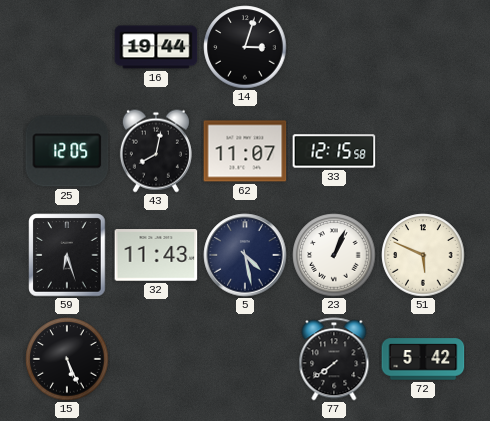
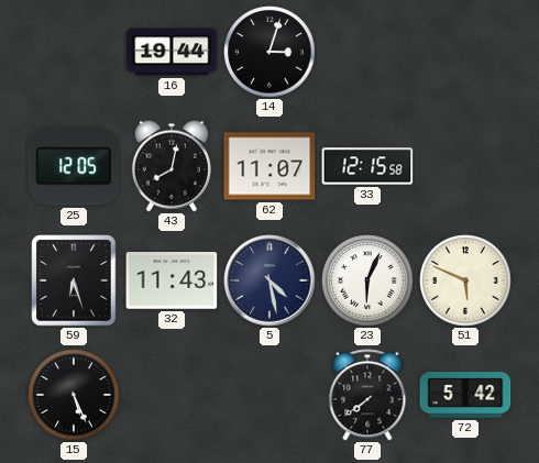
23: 1:04 -> 6:04
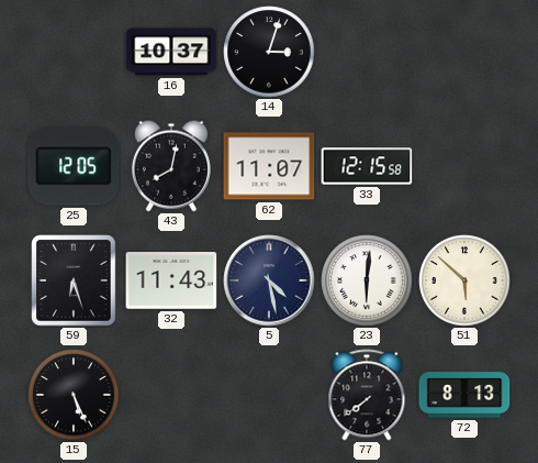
16: 19:44 -> 10:37
23: 6:04 -> 6:01
51: 5:49 -> 5:52
72: 5:42 -> 8:13
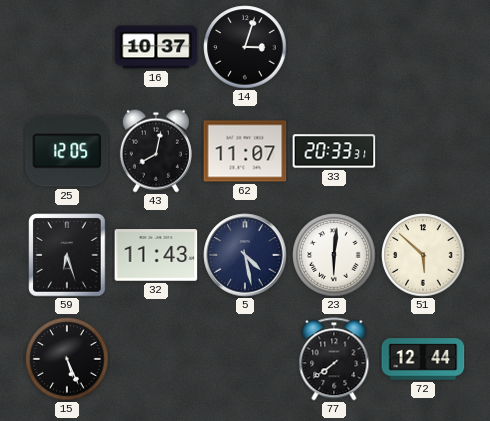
33: 12:15 -> 20:33
72: 8:13 -> 12:44
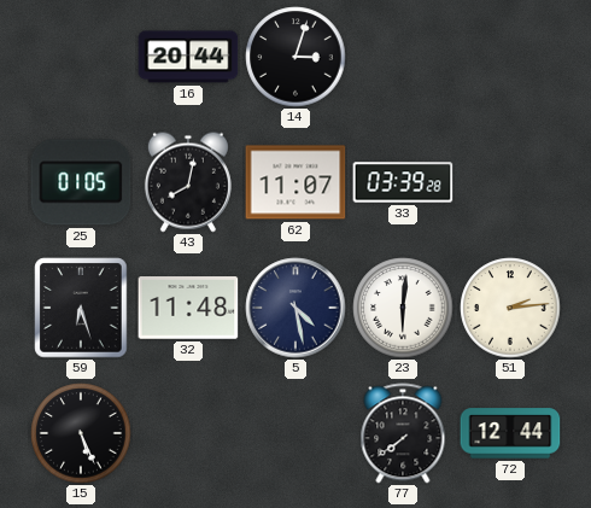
16: 10:37 -> 20:44
25: 12:05 -> 01:05
33: 20:33 -> 03:39
32: 11:43 -> 11:48
51: 5:52 -> 2:14
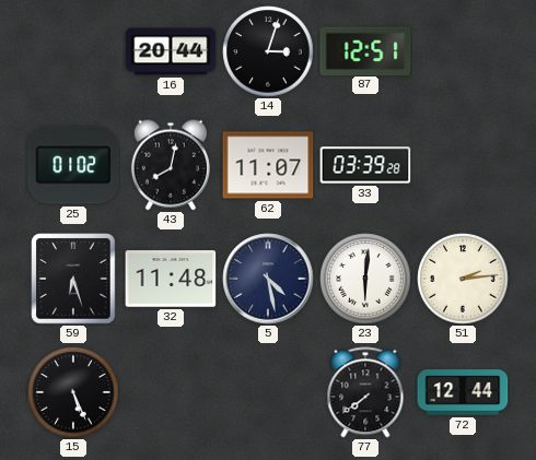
87: none -> 12:51
25: 01:05 -> 01:02
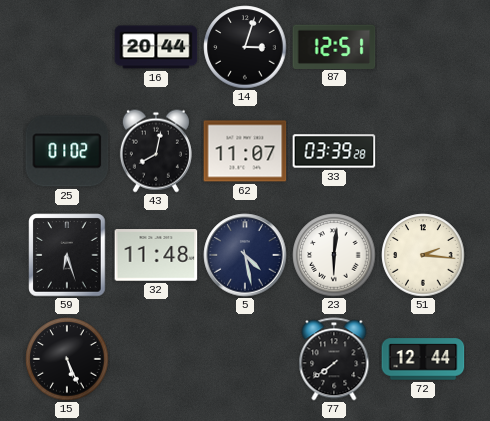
51: 2:14 -> 2:16
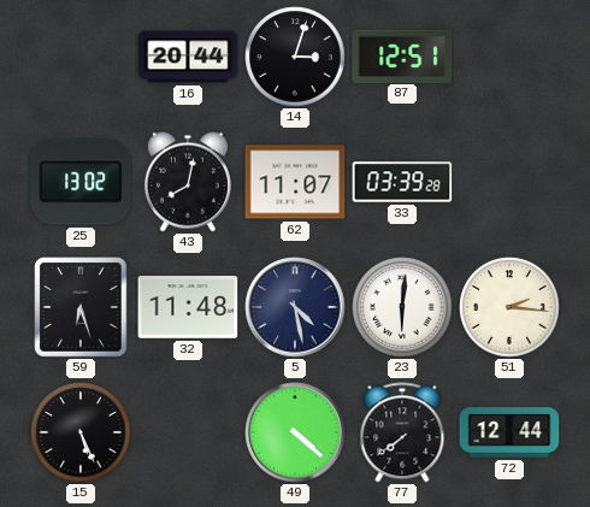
25: 01:02 -> 13:02
49: none -> 4:22
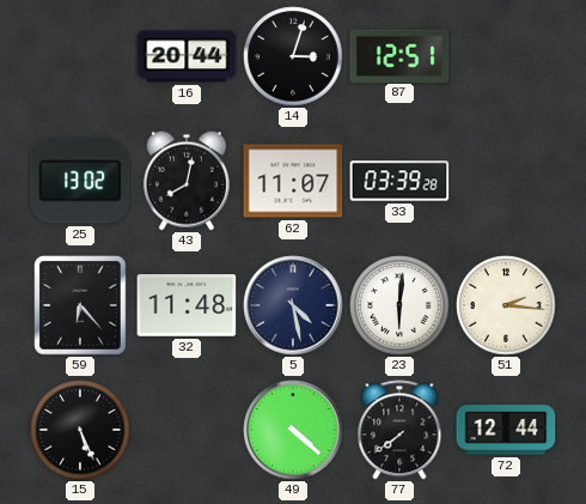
59: 6:27 -> 6:23
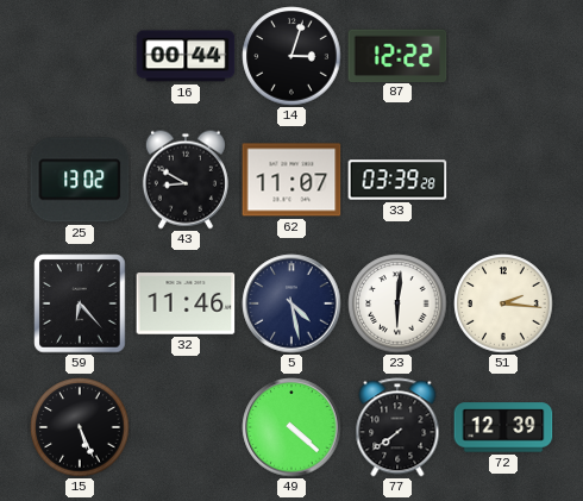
16: 20:44 -> 00:44
87: 12:51 -> 12:22
43: 8:02 -> 8:50
32: 11:48 -> 11:46
72: 12:44 -> 12:39
